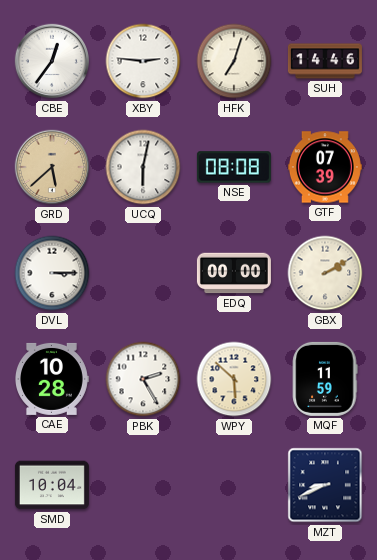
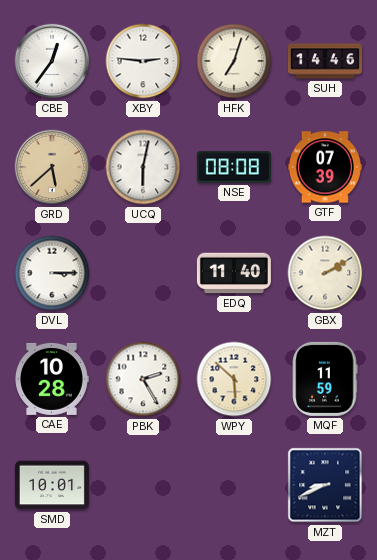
EDQ: 00:00 -> 11:40
SMD: 10:04 -> 10:01
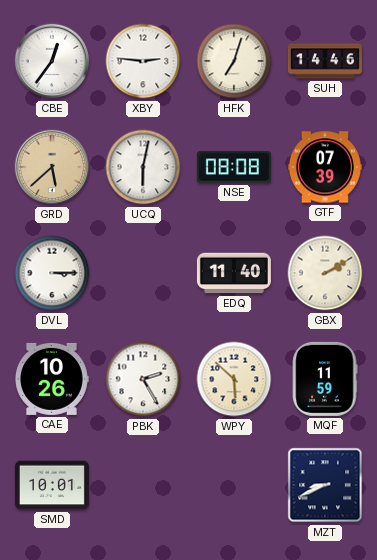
CAE: 10:28 -> 10:26
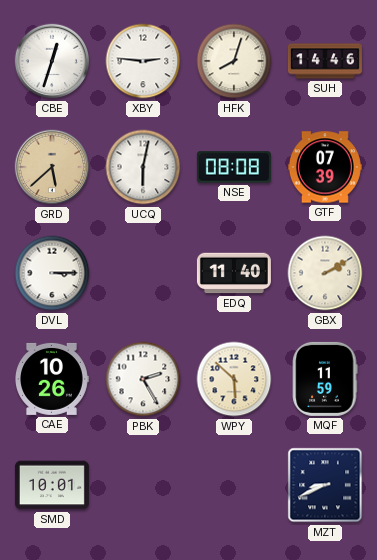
CBE: 12:36 -> 12:33
HFK: 7:03 -> 8:03
